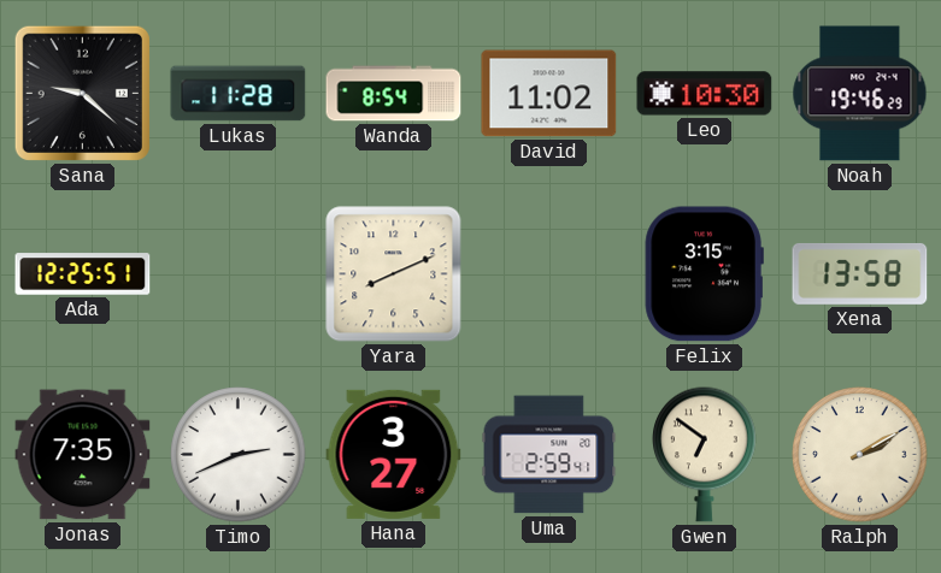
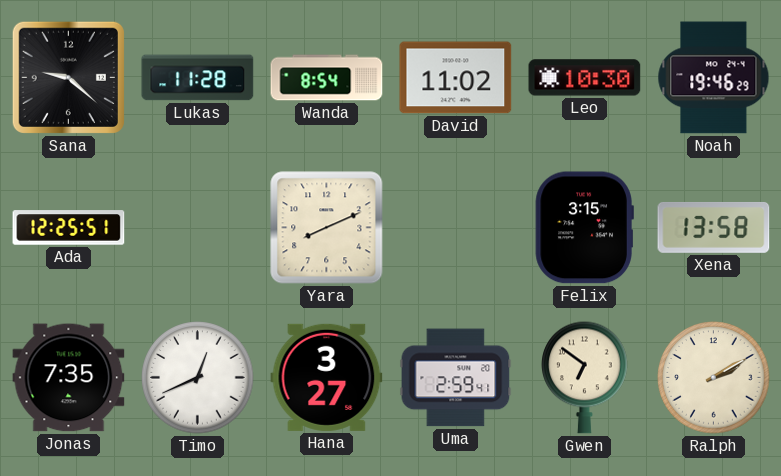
Timo: 2:41 -> 12:41
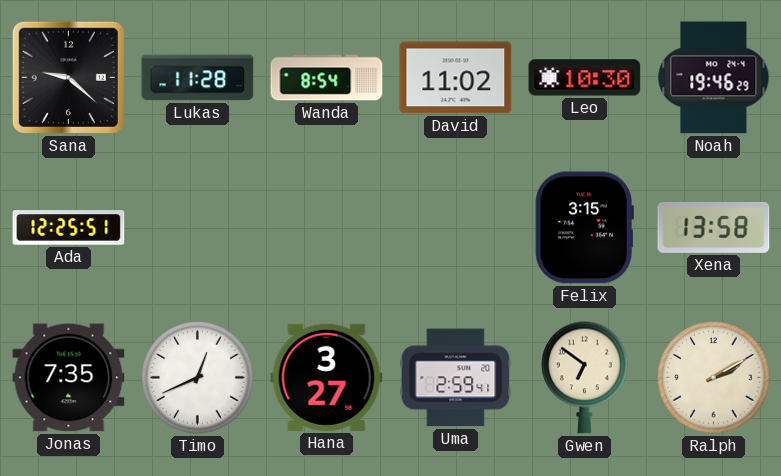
Yara: 8:11 -> none
